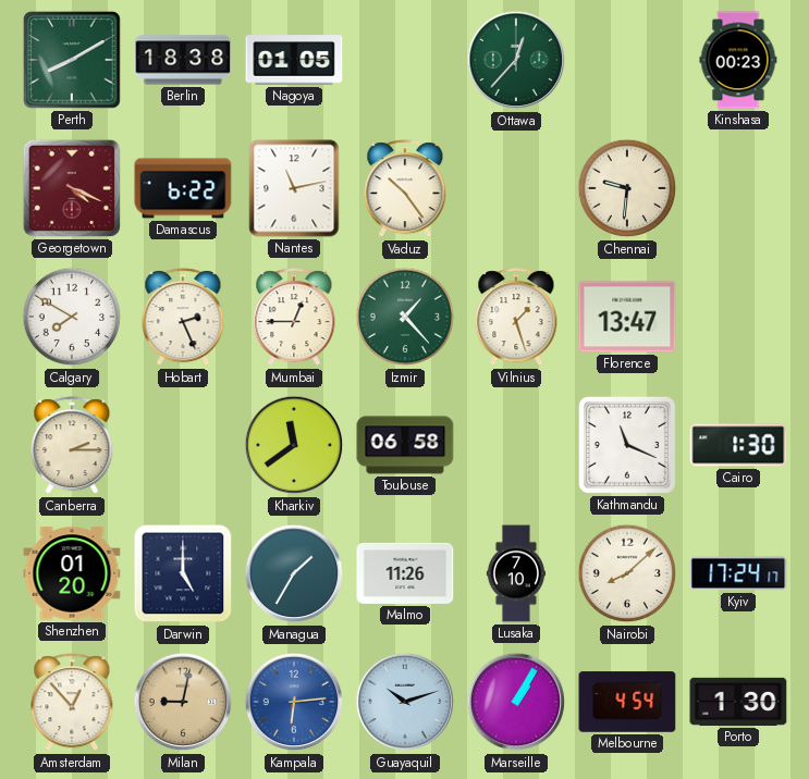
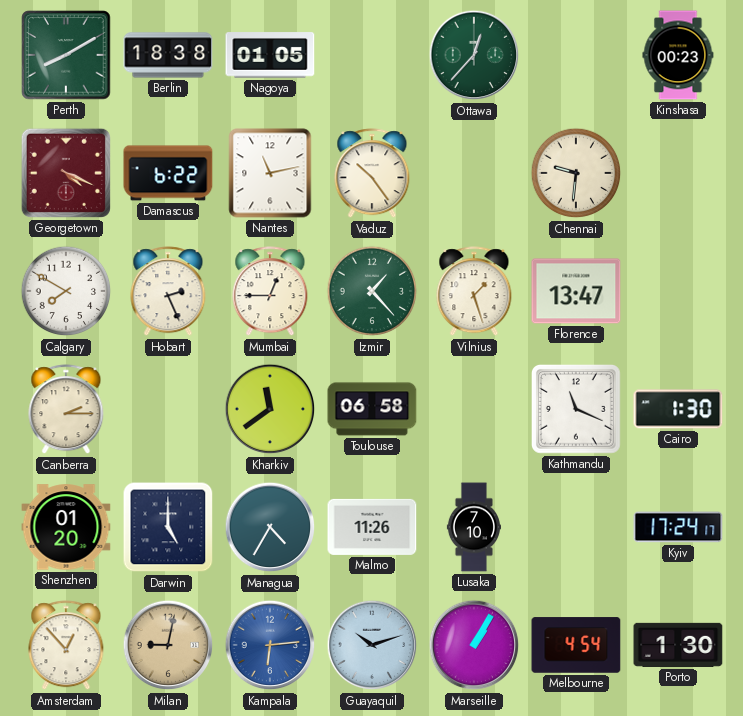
Managua: 1:35 -> 4:35
Nairobi: 8:08 -> none
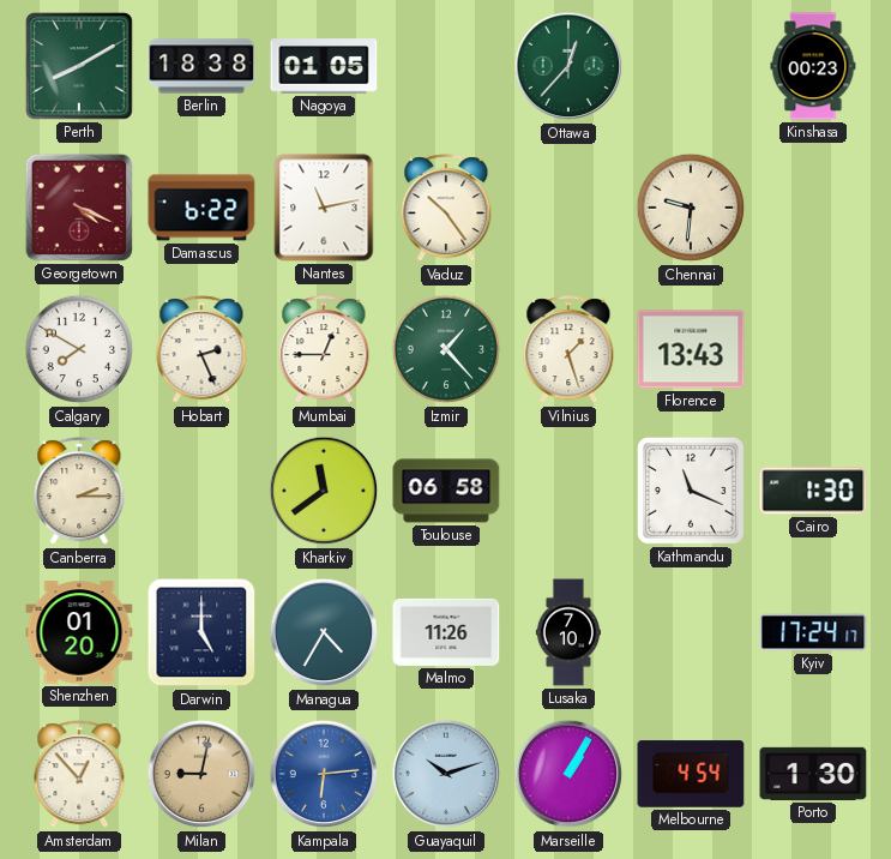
Florence: 13:47 -> 13:43
